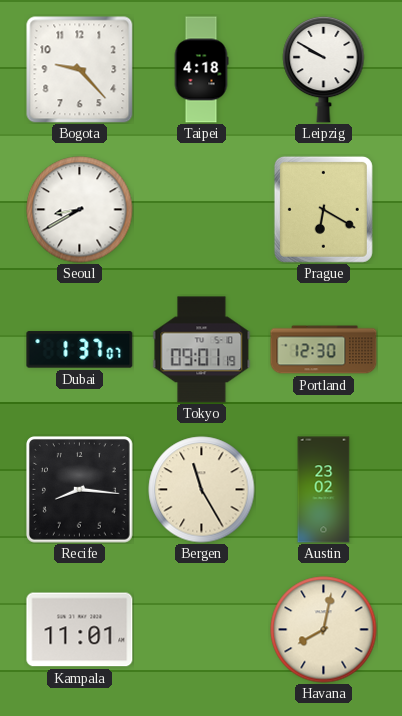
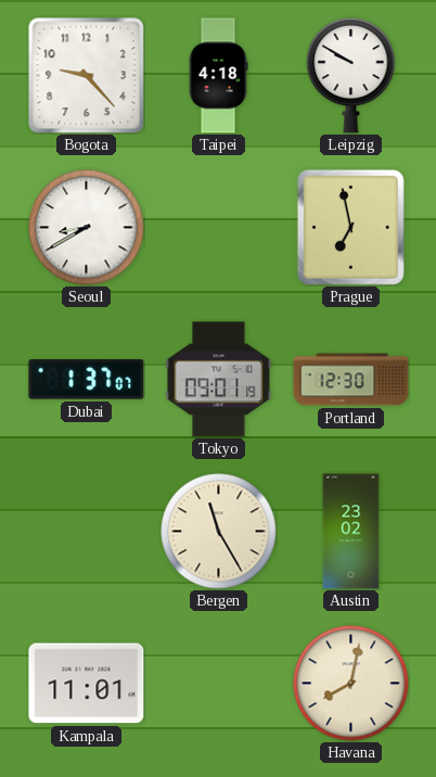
Prague: 6:20 -> 6:58
Recife: 8:16 -> none
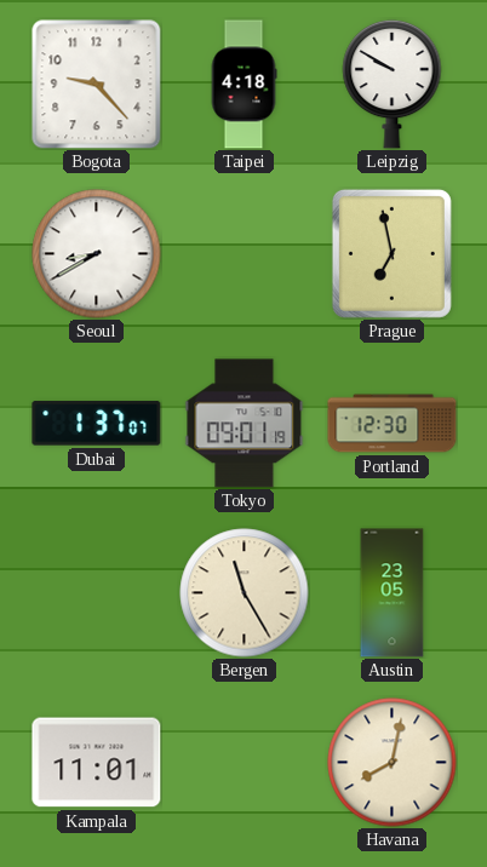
Austin: 23:02 -> 23:05
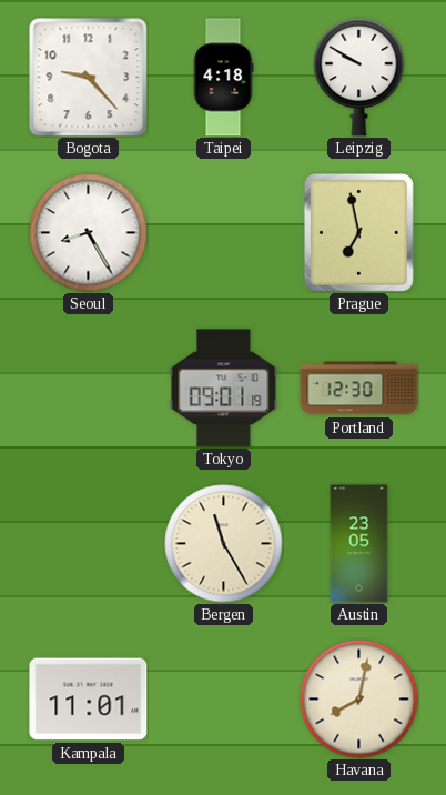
Seoul: 8:40 -> 8:25
Dubai: 1:37 -> none
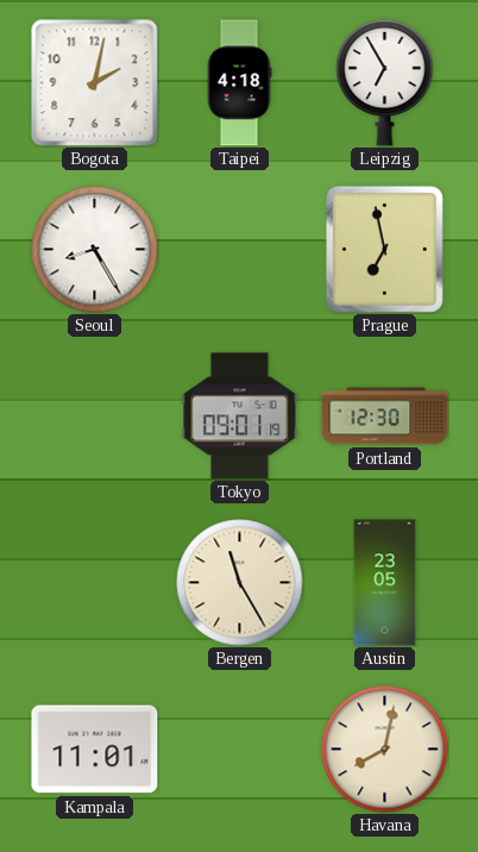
Bogota: 9:23 -> 2:02
Leipzig: 9:50 -> 6:55
